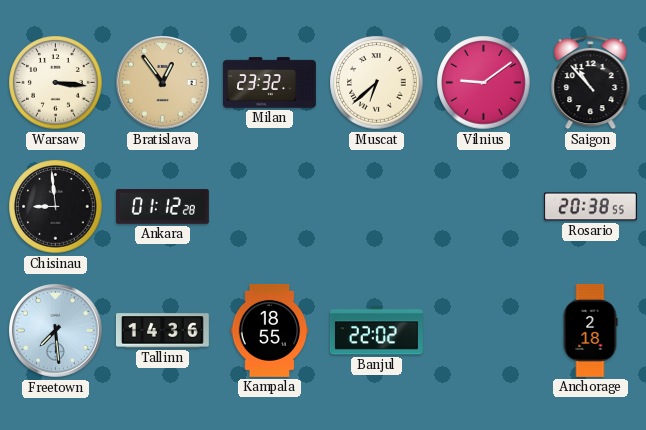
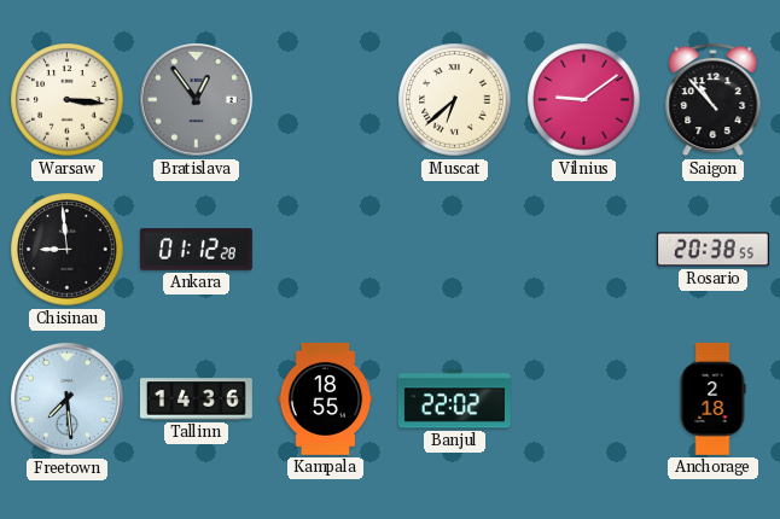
Bratislava dial: champagne -> grey
Milan: 23:32 -> none
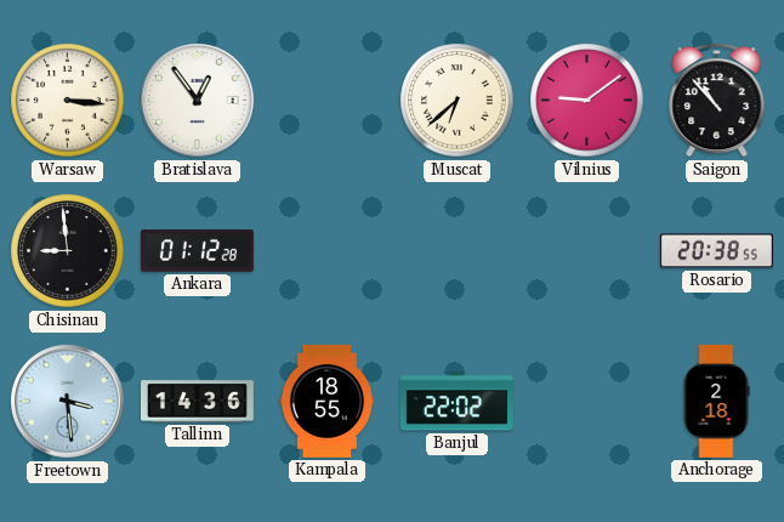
Bratislava dial: grey -> white
Freetown: 7:29 -> 3:29
